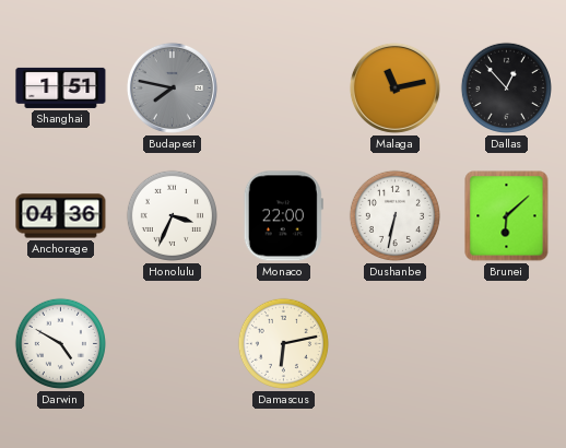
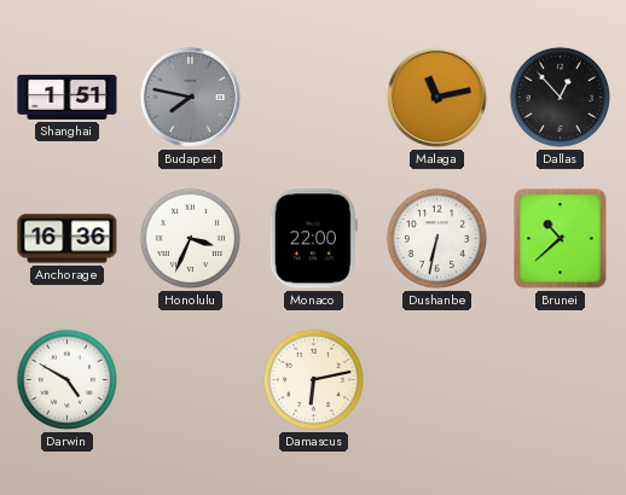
Anchorage: 04:36 -> 16:36
Brunei: 6:08 -> 10:38
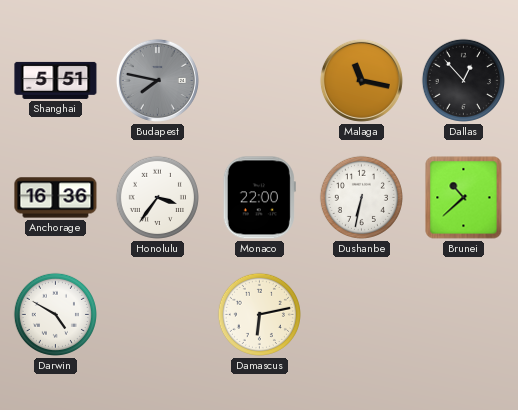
Shanghai: 1:51 -> 5:51
Malaga: 11:13 -> 11:17
Honolulu: 3:34 -> 3:36
